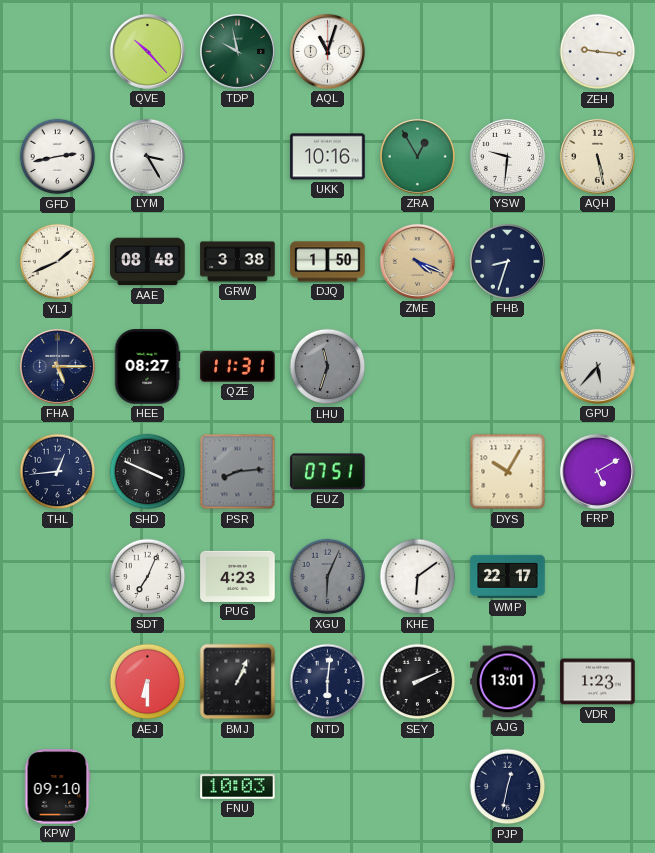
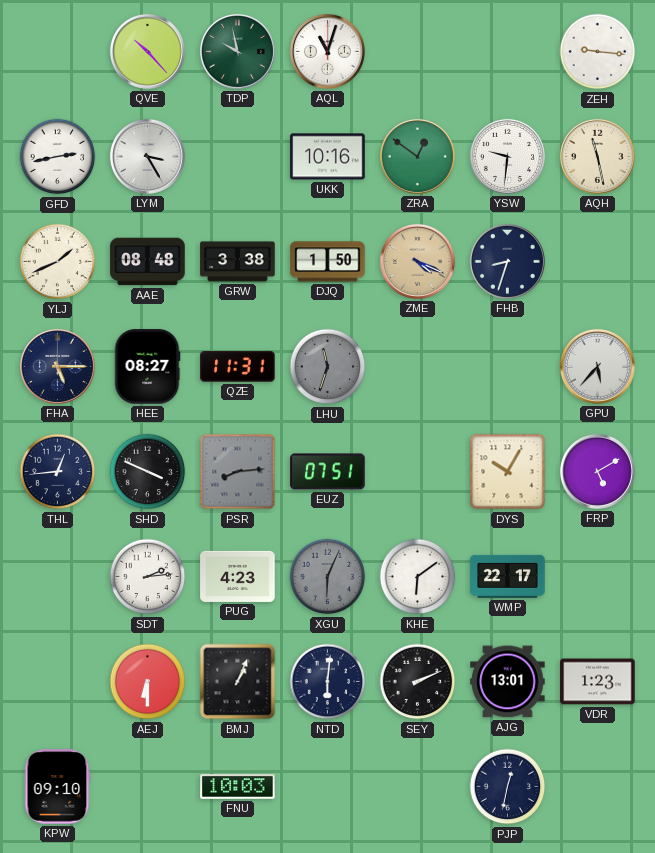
ZRA: 12:55 -> 12:51
AQH: 5:28 -> 11:28
SDT: 7:04 -> 2:14
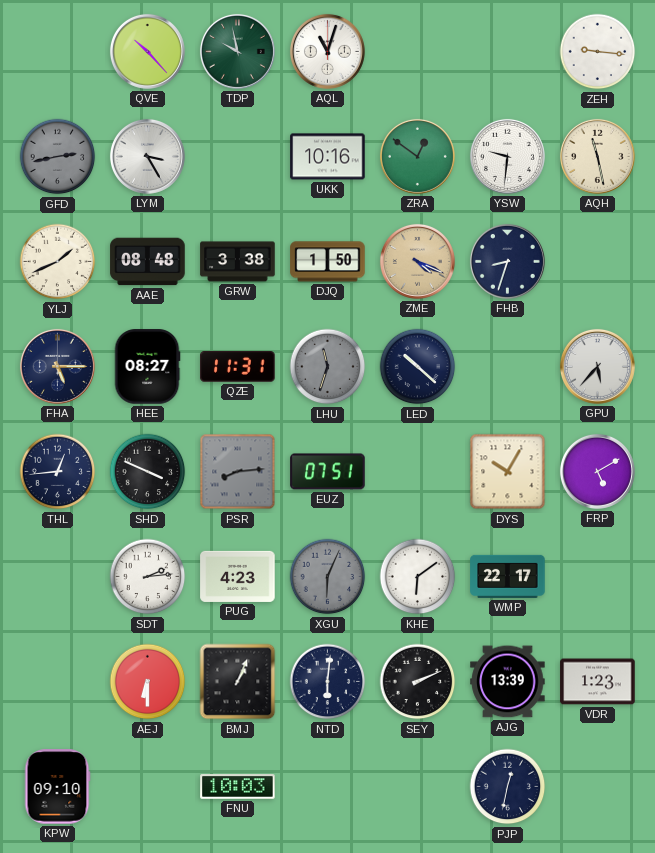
GFD dial: white -> grey
LED: none -> 10:22
AJG: 13:01 -> 13:39
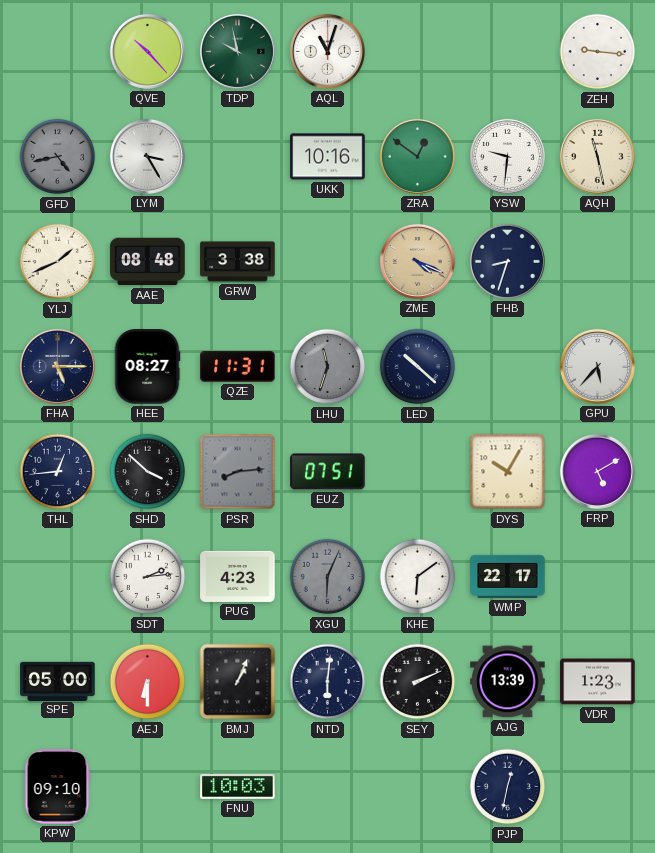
GFD: 2:43 -> 4:43
DJQ: 1:50 -> none
SHD: 3:49 -> 3:52
SPE: none -> 05:00
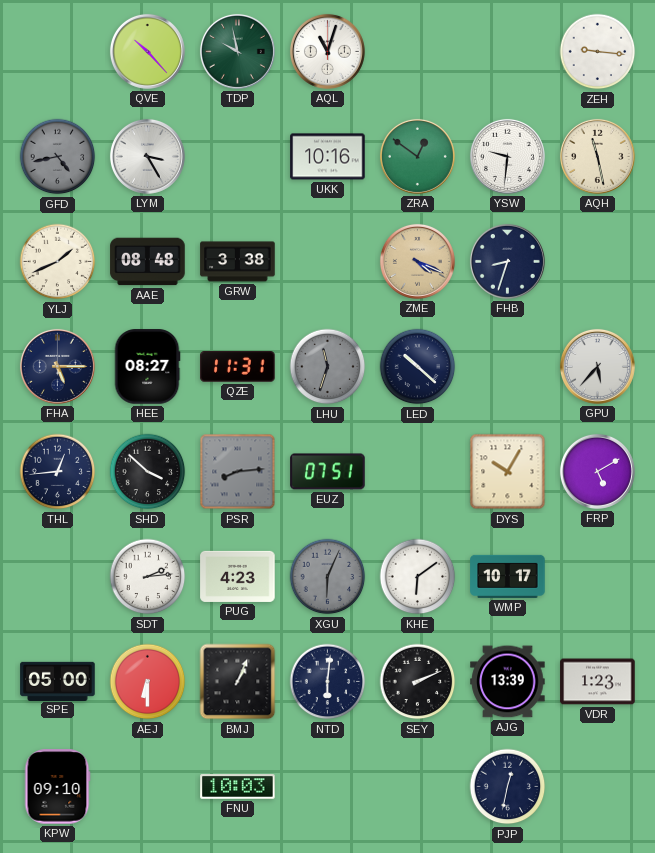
WMP: 22:17 -> 10:17
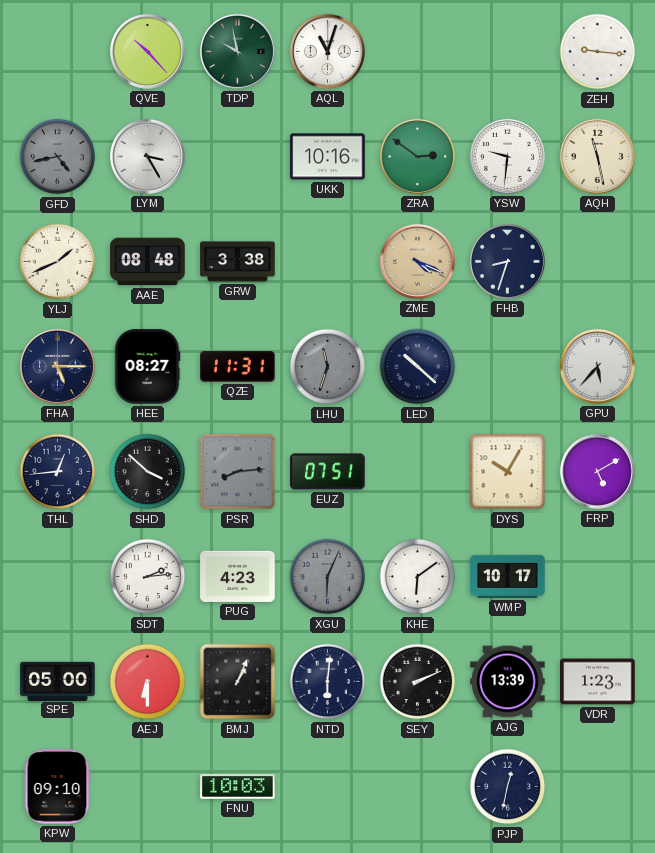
ZRA: 12:51 -> 2:51
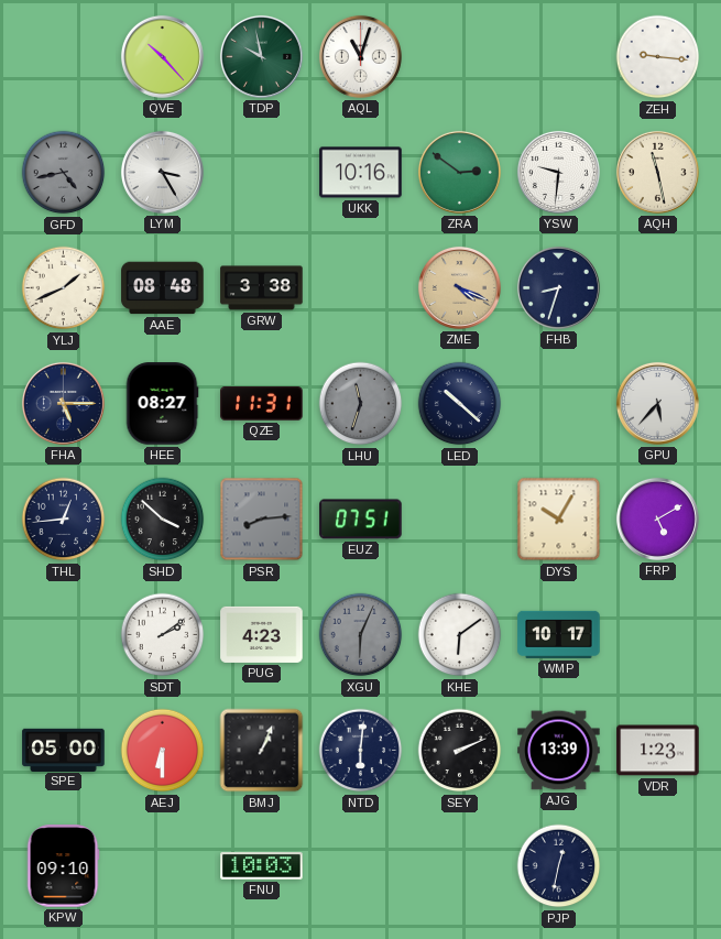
SDT: 2:14 -> 2:09
